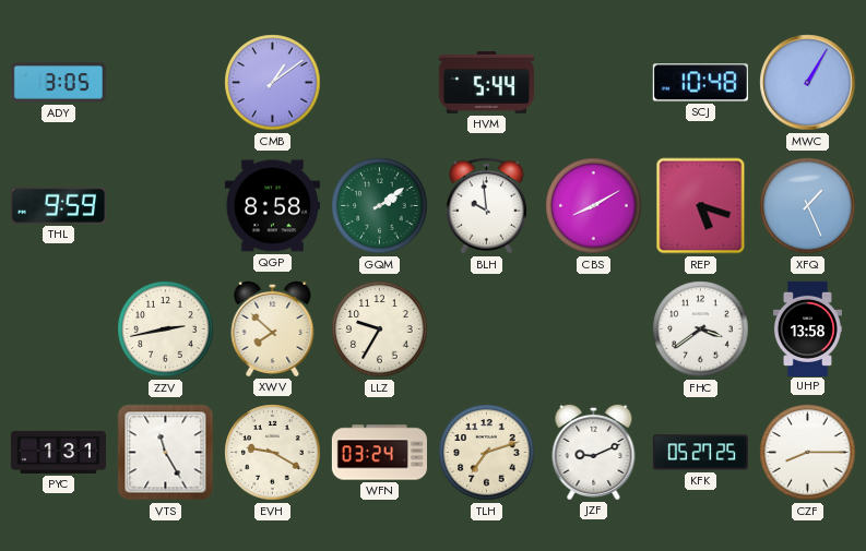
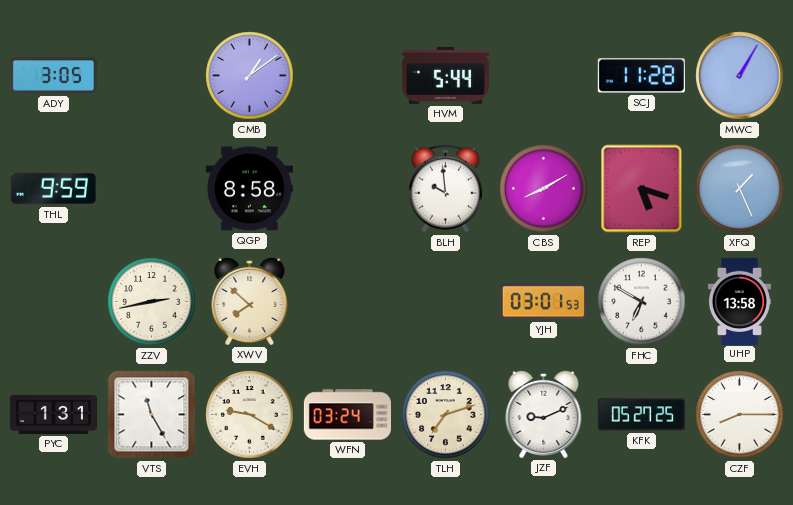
SCJ: 10:48 -> 11:28
GQM: 2:09 -> none
LLZ: 9:35 -> none
YJH: none -> 03:01
FHC: 3:39 -> 6:50
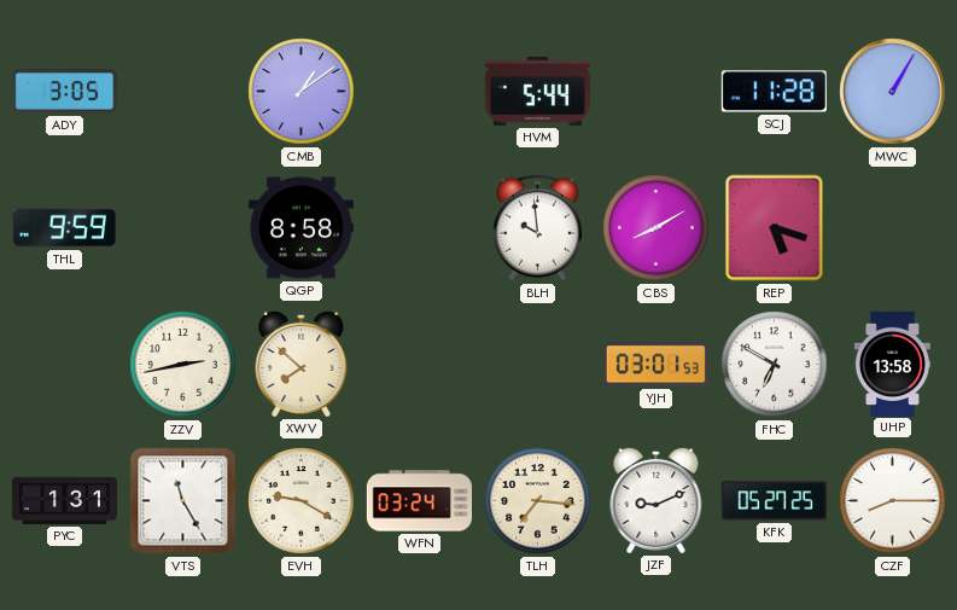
XFQ: 1:26 -> none
TLH: 7:12 -> 7:16
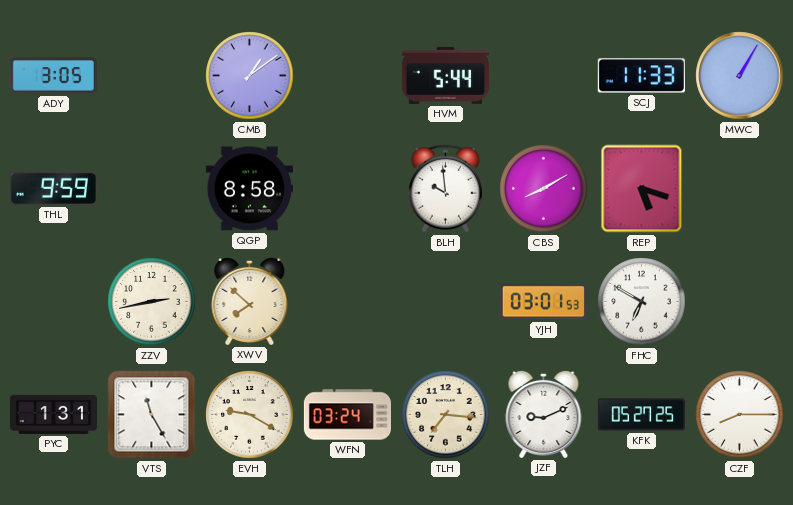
SCJ: 11:28 -> 11:33
UHP: 13:58 -> none
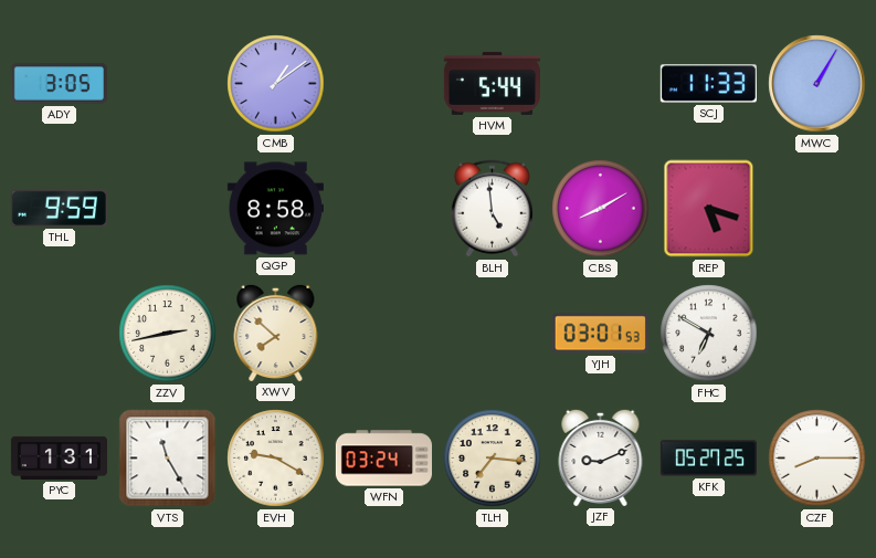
BLH: 9:59 -> 4:59
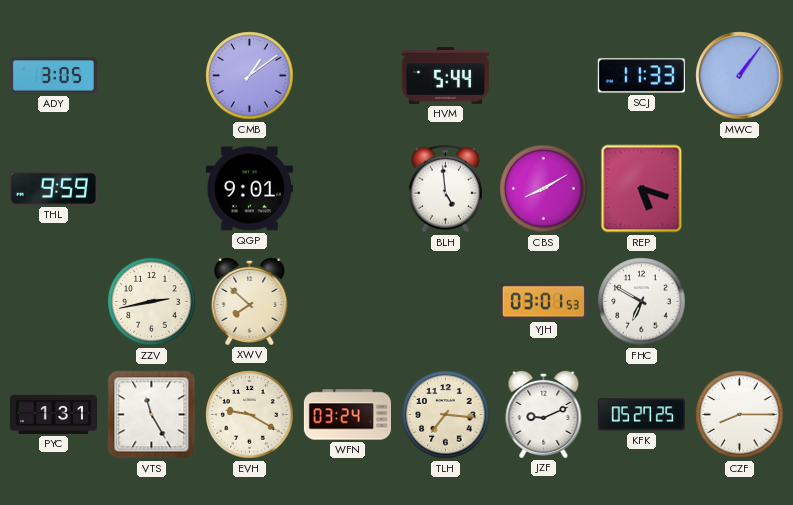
MWC: 1:05 -> 1:06
QGP: 8:58 -> 9:01
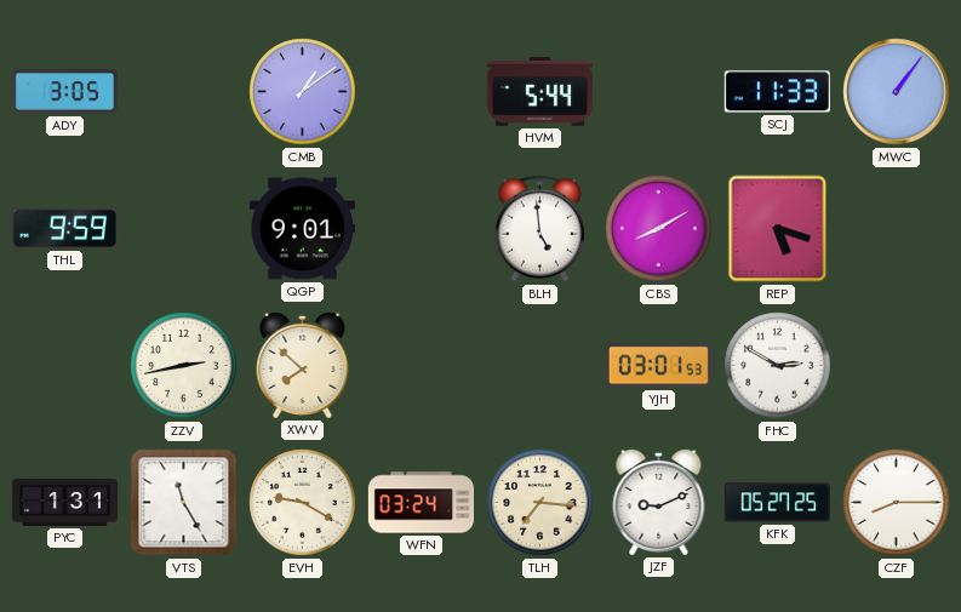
FHC: 6:50 -> 2:50
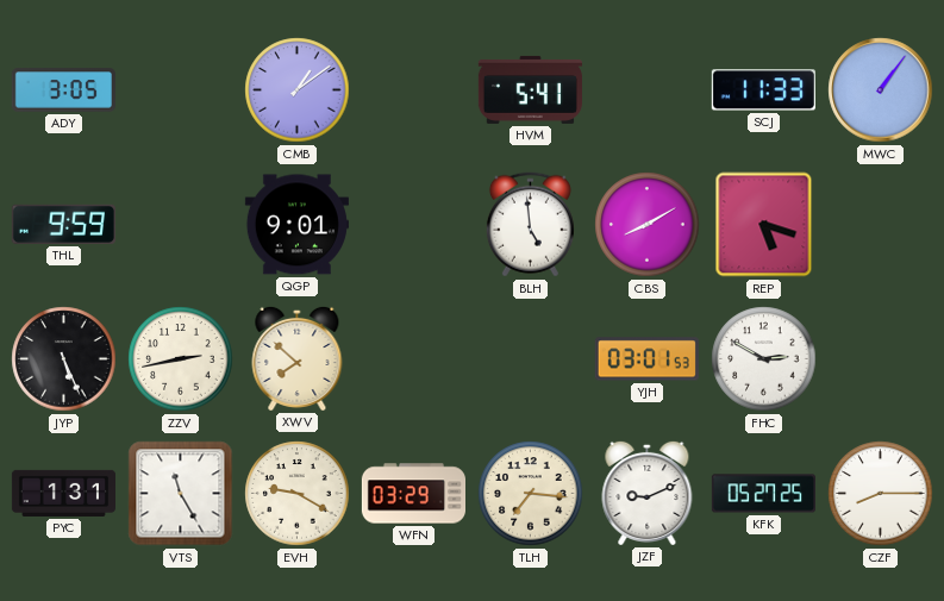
HVM: 5:44 -> 5:41
JYP: none -> 5:26
WFN: 03:24 -> 03:29
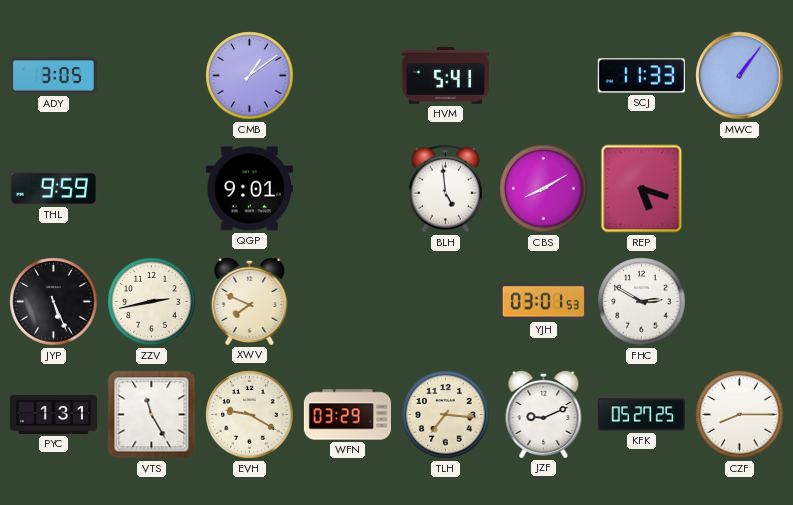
XWV: 7:52 -> 7:49
